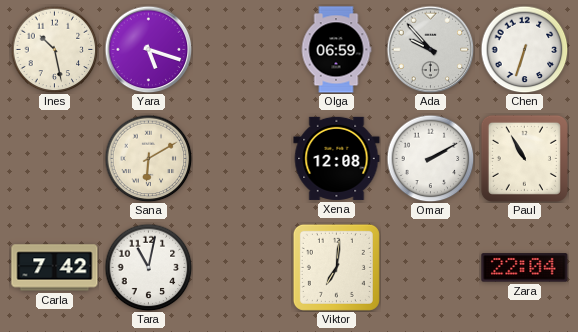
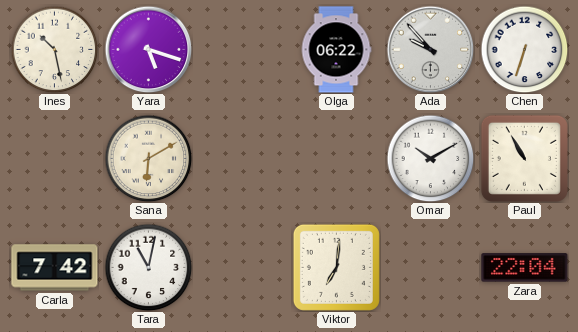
Olga: 06:59 -> 06:22
Xena: 12:08 -> none
Omar: 2:10 -> 10:10
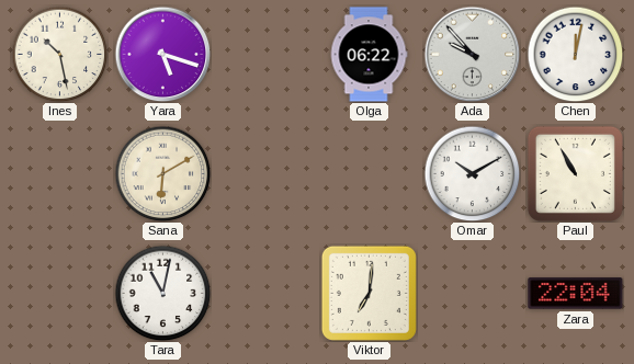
Chen: 6:33 -> 12:02
Carla: 7:42 -> none
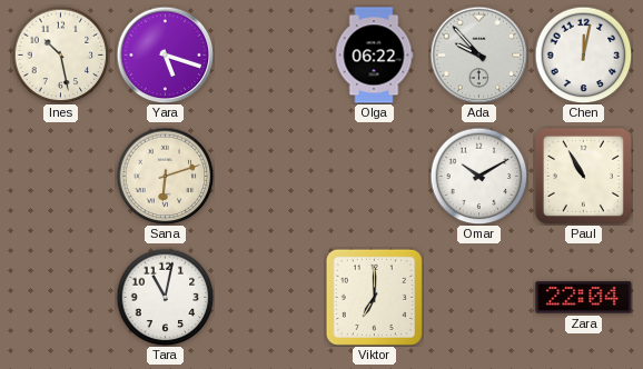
Sana: 6:10 -> 6:12
Viktor: 7:01 -> 7:00
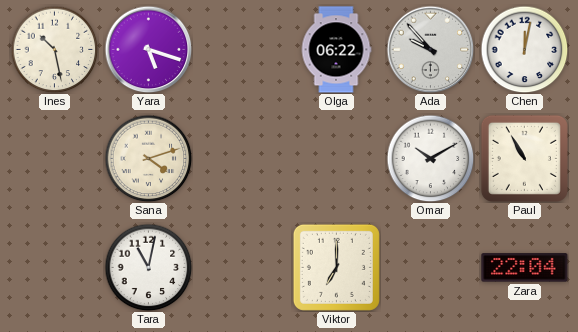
Sana: 6:12 -> 4:12
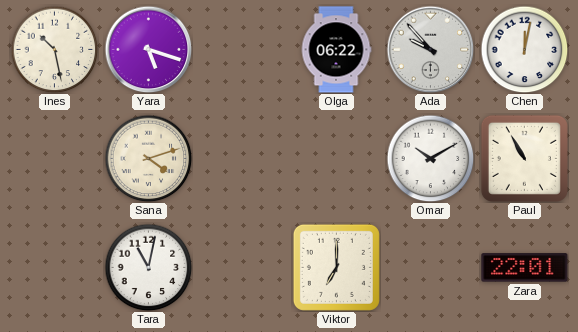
Zara: 22:04 -> 22:01
